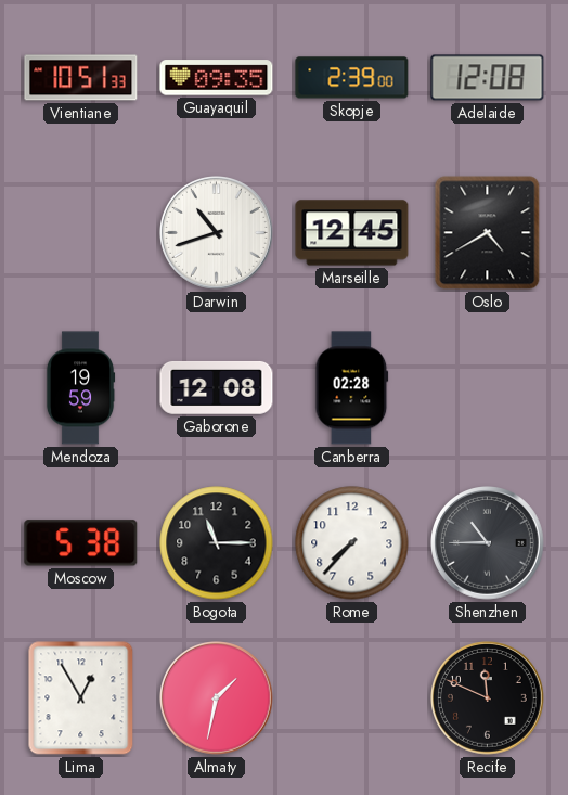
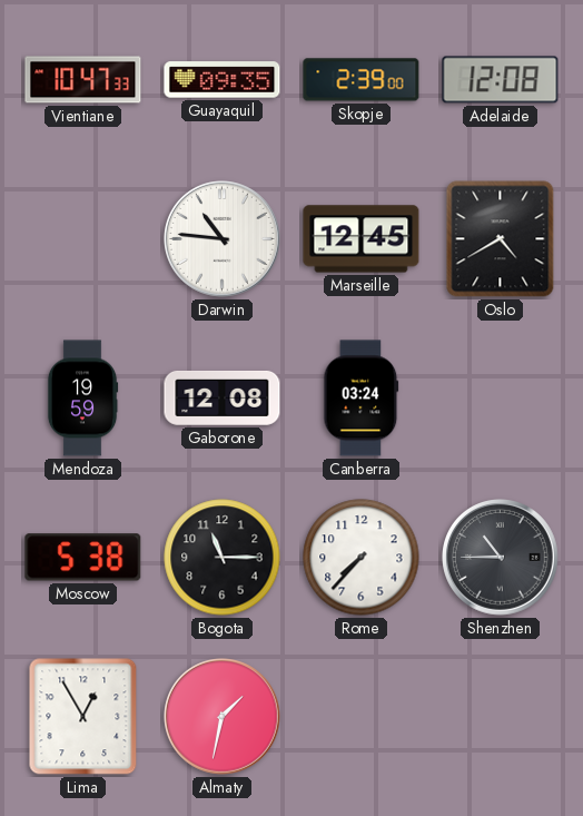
Vientiane: 10:51 -> 10:47
Darwin: 10:42 -> 10:46
Canberra: 02:28 -> 03:24
Recife: 11:49 -> none
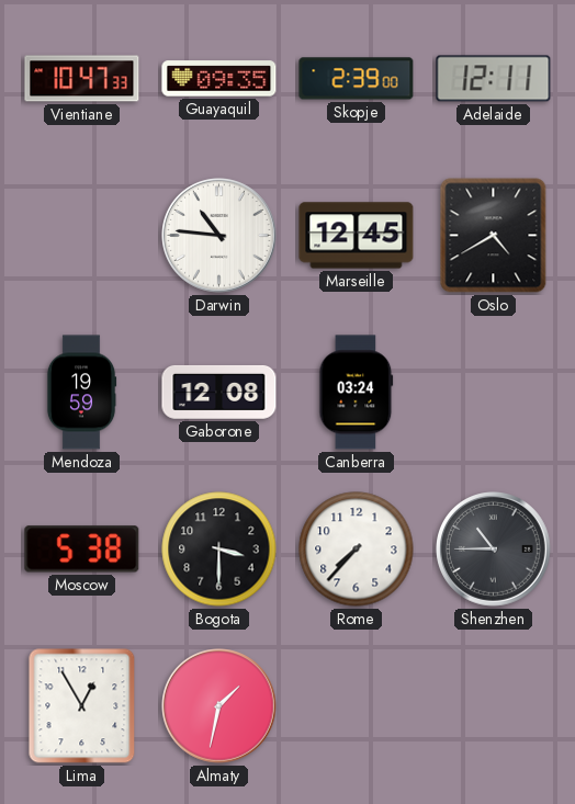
Adelaide: 12:08 -> 12:11
Bogota: 11:15 -> 3:30
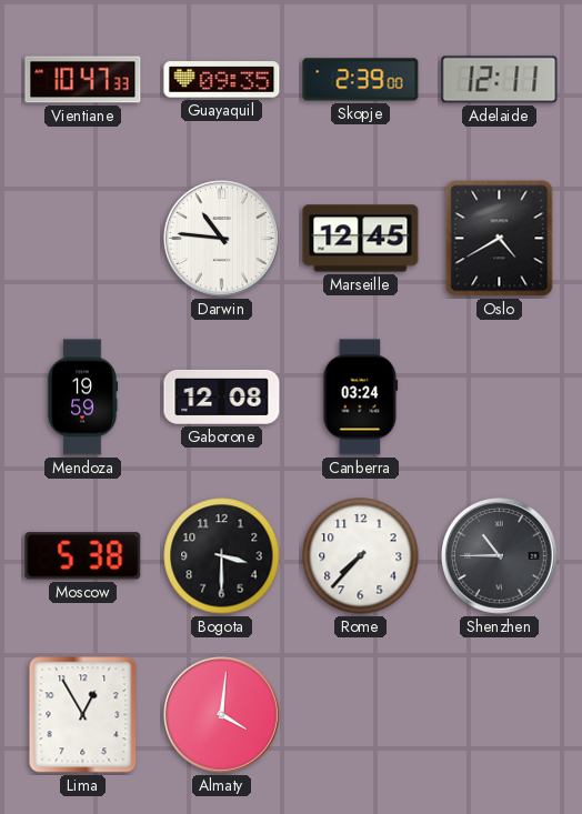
Almaty: 1:32 -> 4:01
